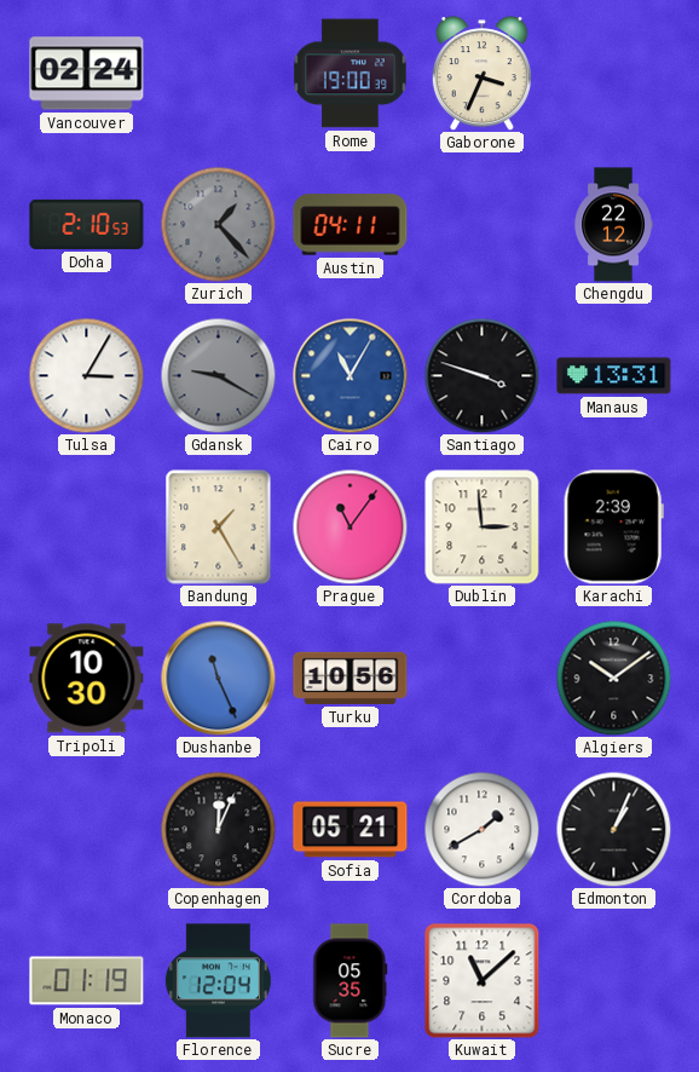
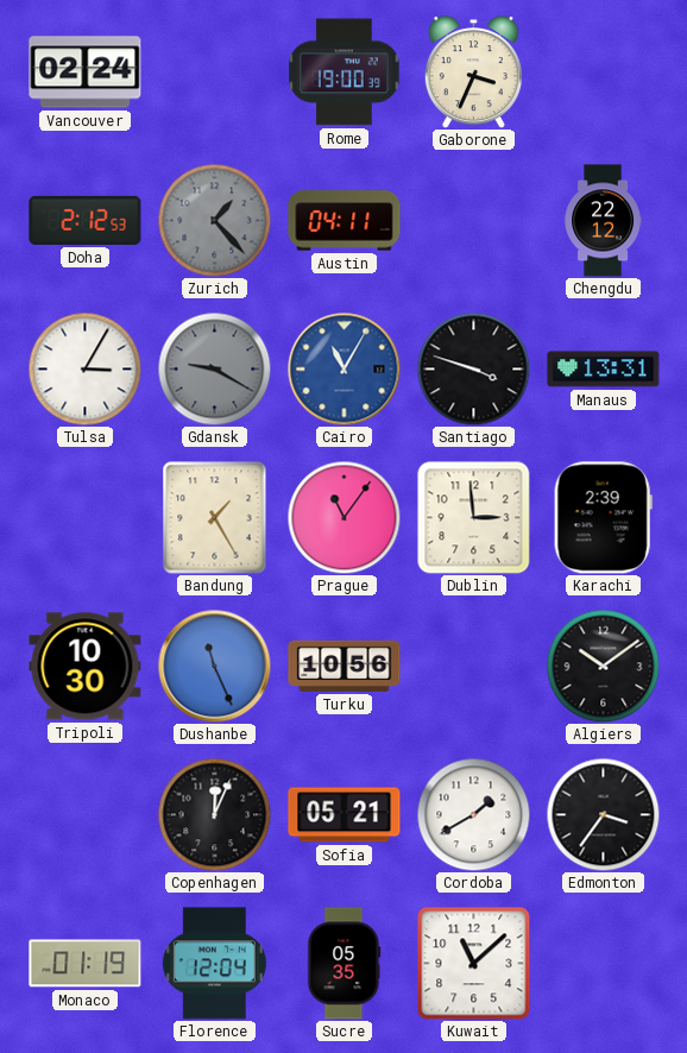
Doha: 2:10 -> 2:12
Edmonton: 1:04 -> 3:36
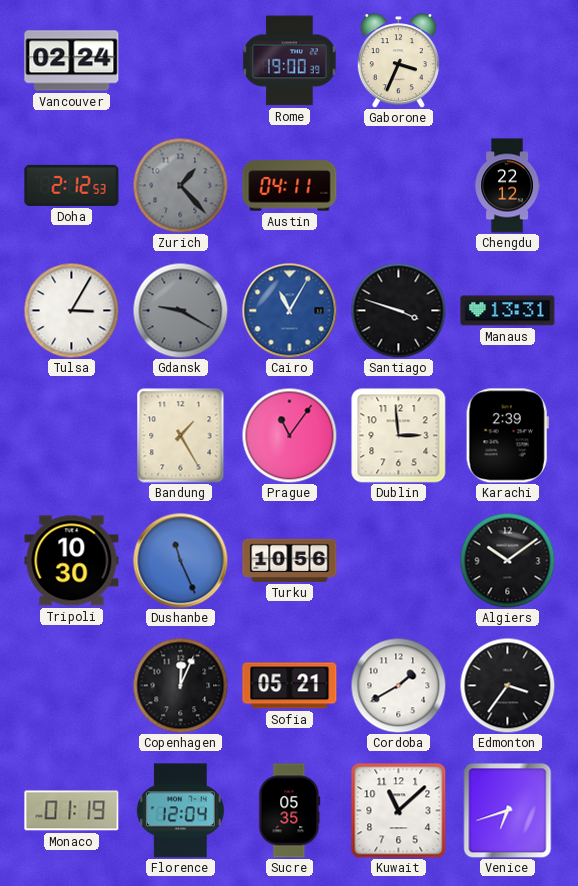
Venice: none -> 6:42
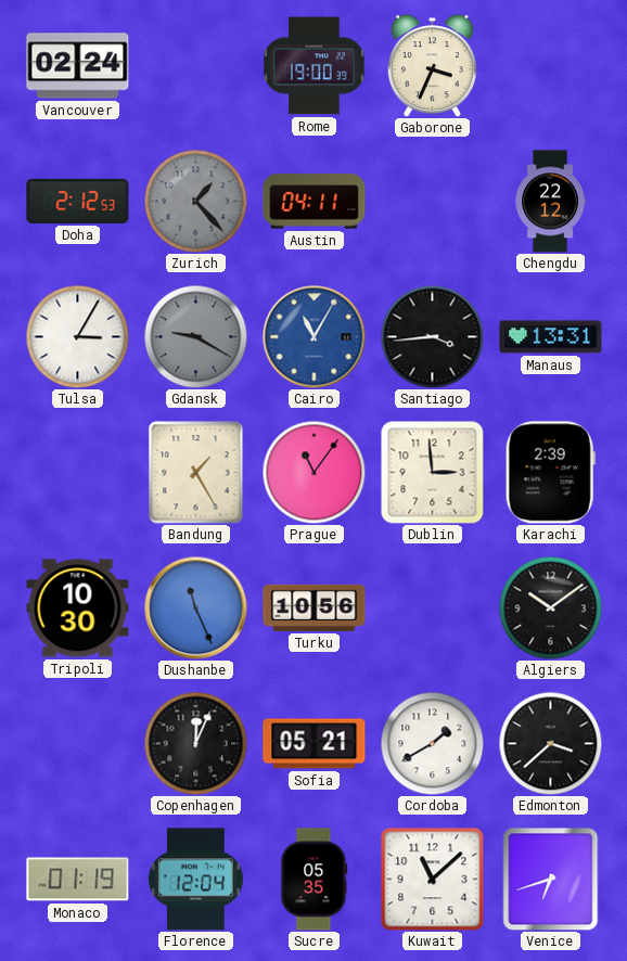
Santiago: 3:48 -> 3:44
Edmonton: 3:36 -> 3:38
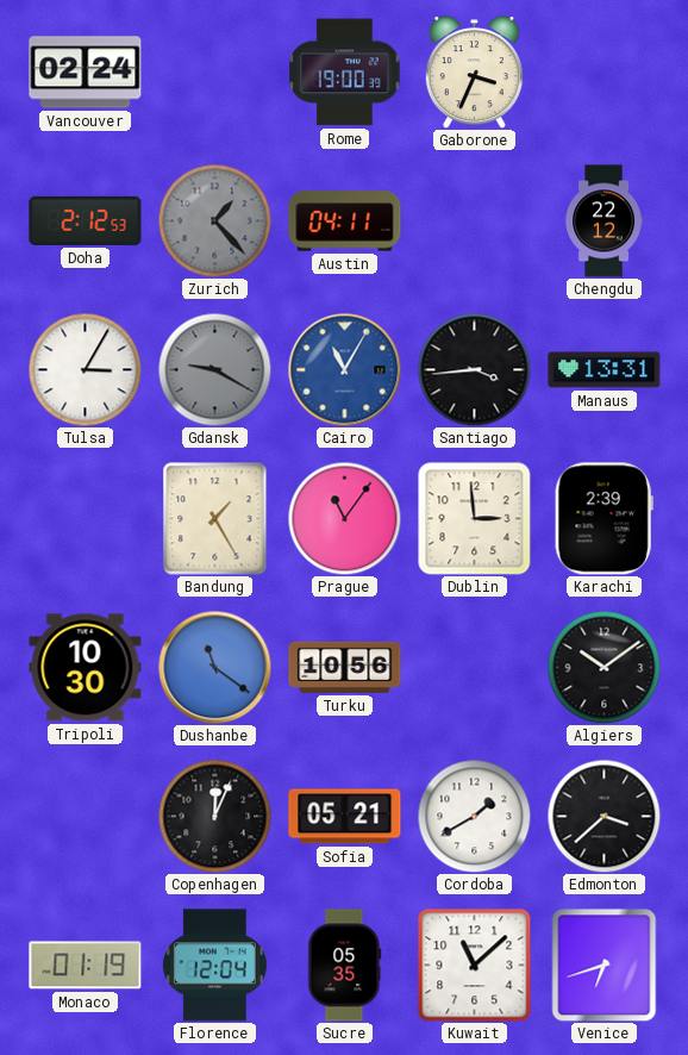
Dushanbe: 11:26 -> 11:21
